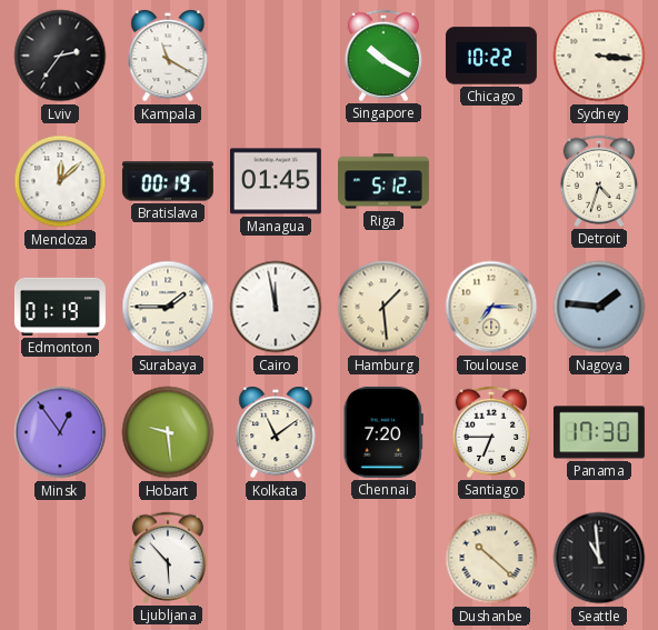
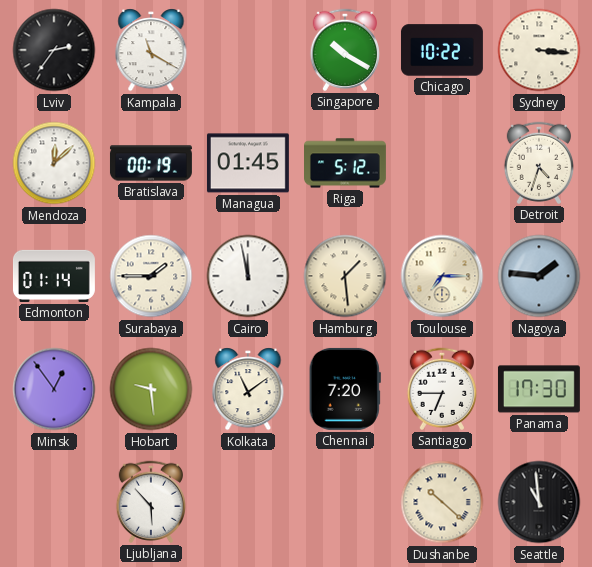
Edmonton: 01:19 -> 01:14
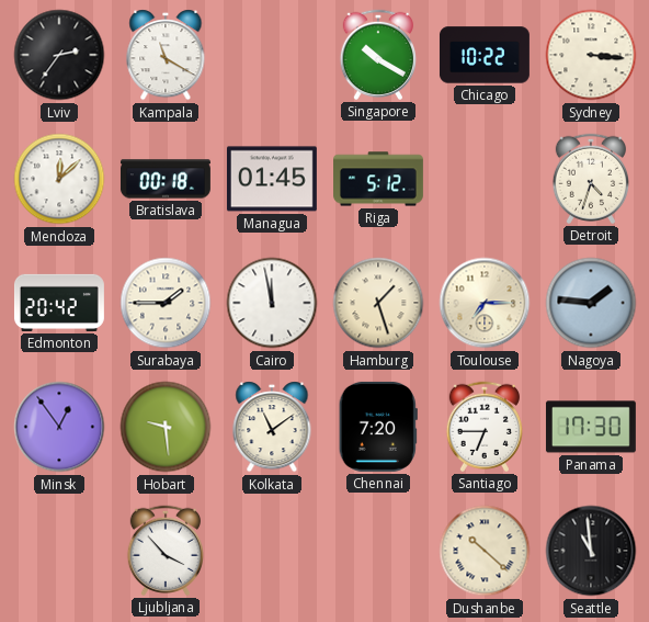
Bratislava: 00:19 -> 00:18
Edmonton: 01:14 -> 20:42
Hamburg: 1:29 -> 1:27
Ljubljana: 5:53 -> 3:53
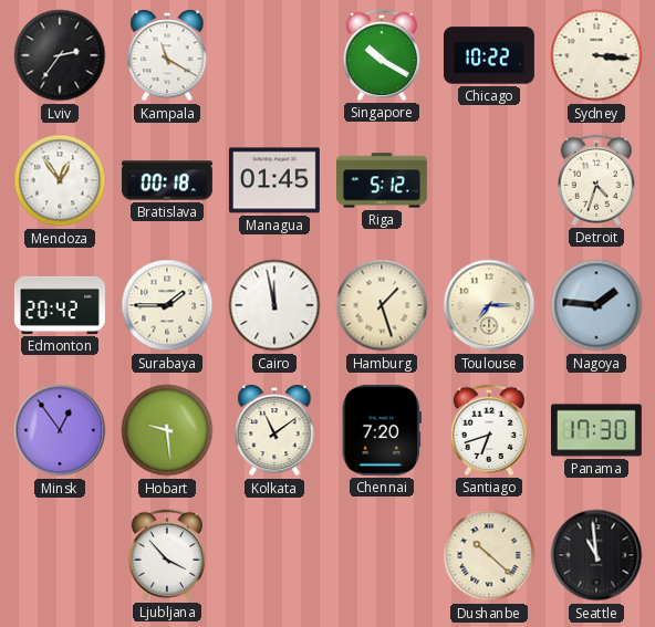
Mendoza: 12:08 -> 12:54
Santiago: 6:45 -> 6:42
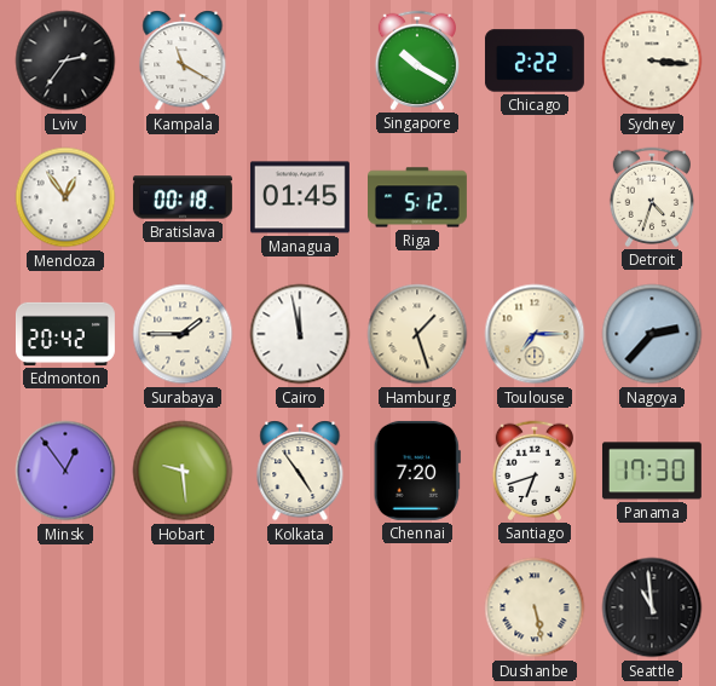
Chicago: 10:22 -> 2:22
Nagoya: 1:46 -> 2:37
Kolkata: 11:09 -> 4:54
Ljubljana: 3:53 -> none
Dushanbe: 10:22 -> 5:28
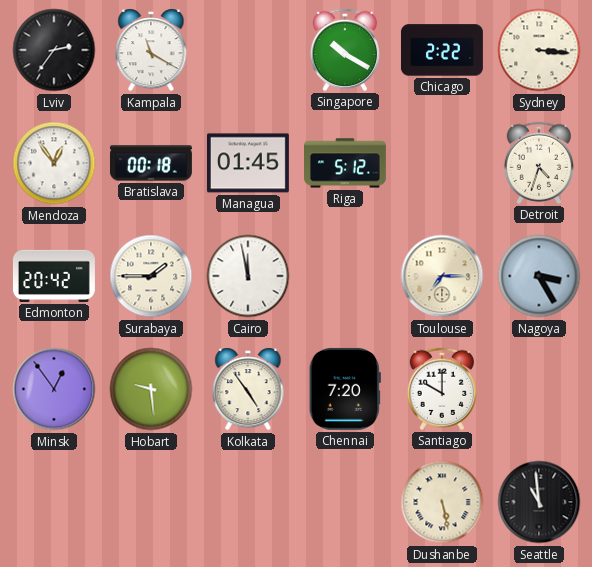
Hamburg: 1:27 -> none
Nagoya: 2:37 -> 3:25
Santiago: 6:42 -> 10:00
Panama: 17:30 -> none
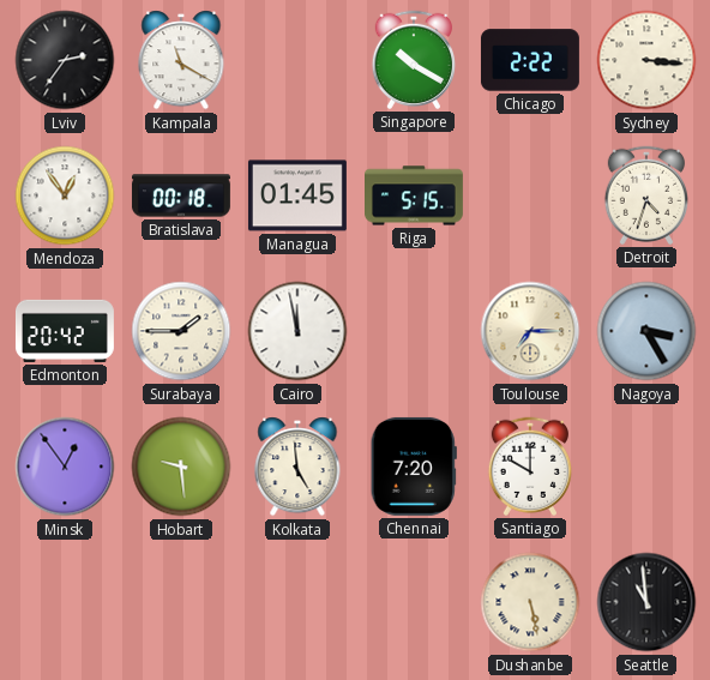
Riga: 5:12 -> 5:15
Kolkata: 4:54 -> 4:59
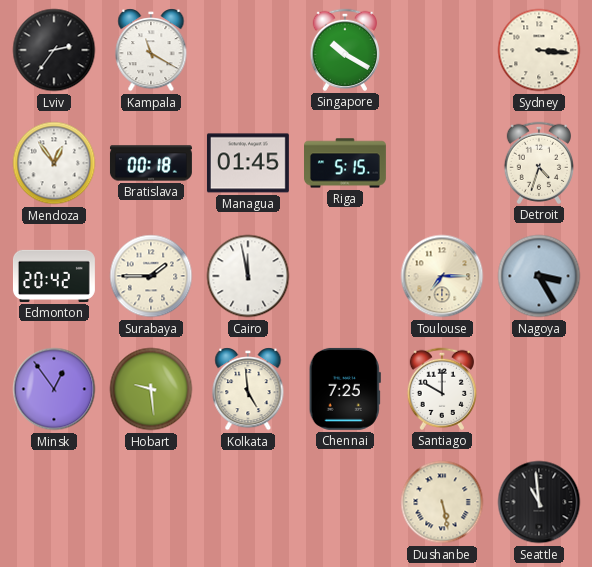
Chicago: 2:22 -> none
Chennai: 7:20 -> 7:25
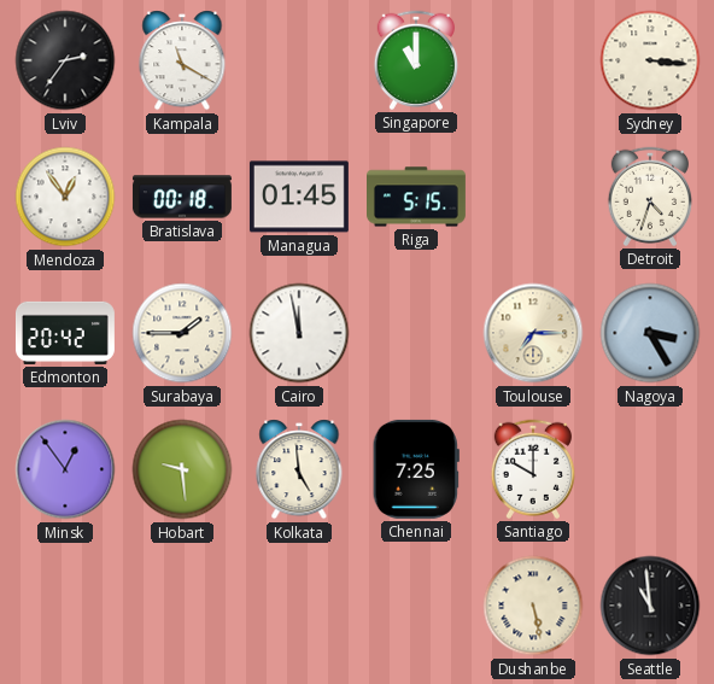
Singapore: 10:20 -> 11:00
